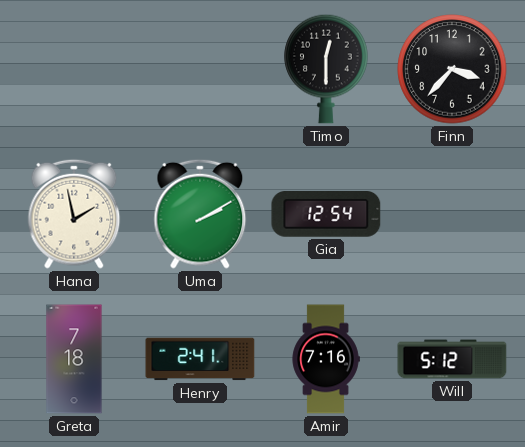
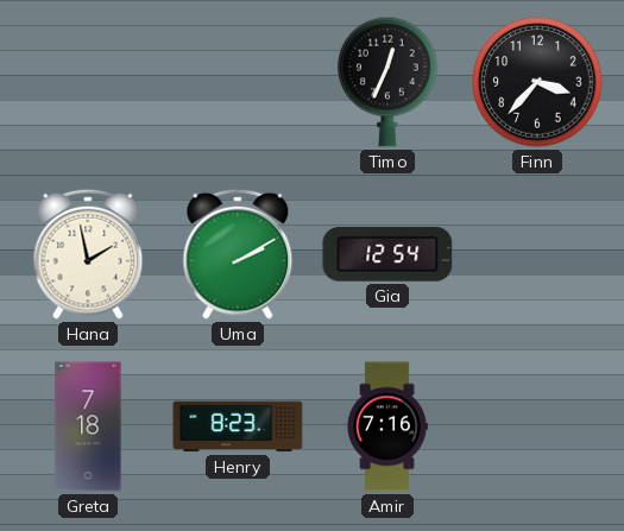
Timo: 12:30 -> 12:34
Henry: 2:41 -> 8:23
Will: 5:12 -> none
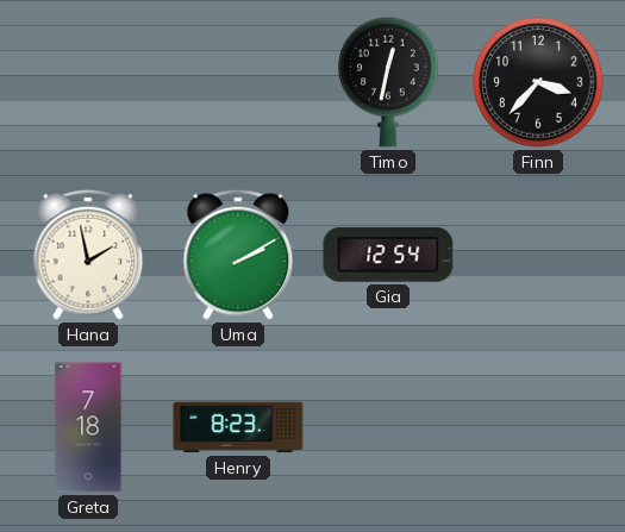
Timo: 12:34 -> 12:32
Amir: 7:16 -> none
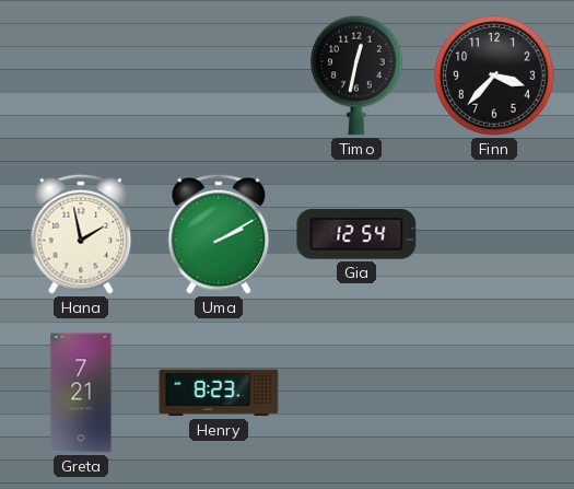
Greta: 7:18 -> 7:21
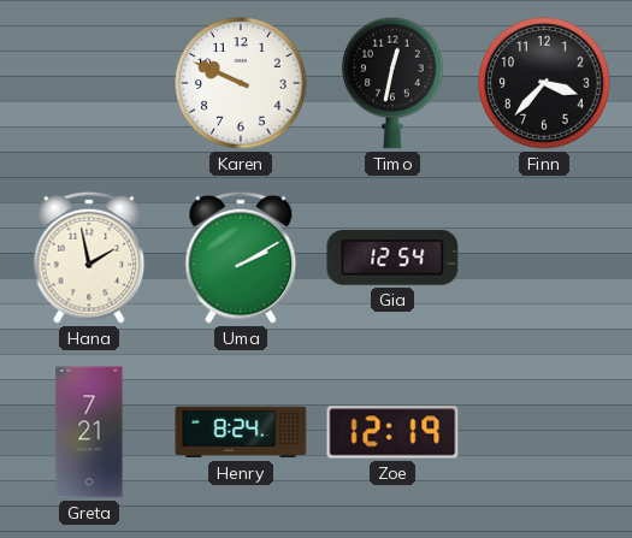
Karen: none -> 9:49
Henry: 8:23 -> 8:24
Zoe: none -> 12:19
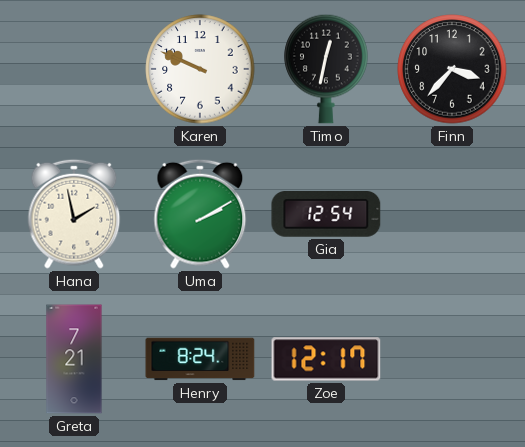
Zoe: 12:19 -> 12:17
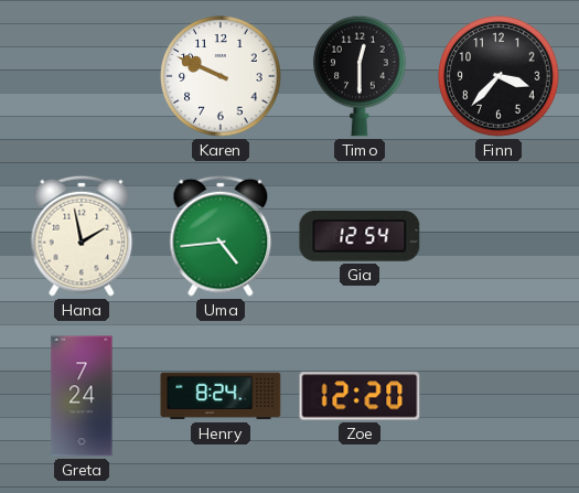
Timo: 12:32 -> 12:30
Uma: 2:10 -> 4:44
Greta: 7:21 -> 7:24
Zoe: 12:17 -> 12:20
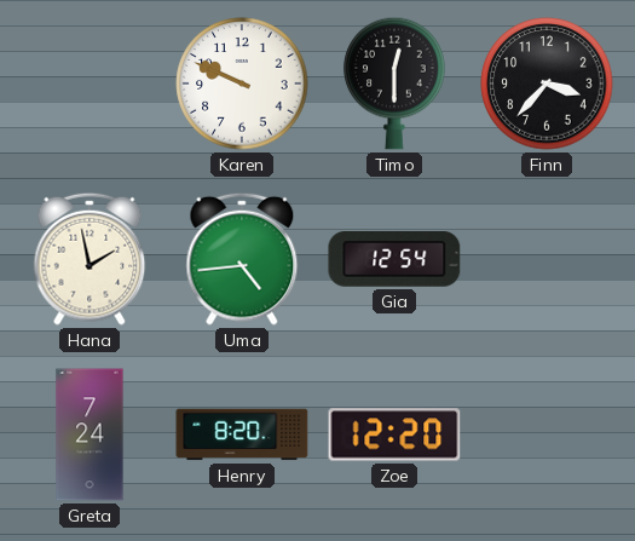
Henry: 8:24 -> 8:20
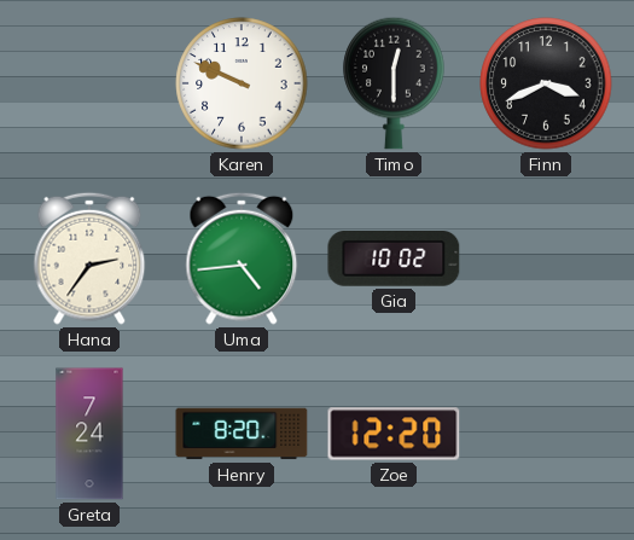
Finn: 3:37 -> 3:41
Hana: 1:58 -> 2:36
Gia: 12:54 -> 10:02
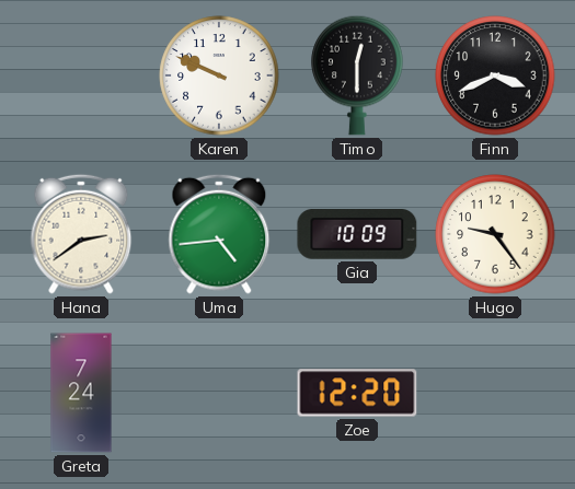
Hana: 2:36 -> 2:39
Gia: 10:02 -> 10:09
Hugo: none -> 9:24
Henry: 8:20 -> none
